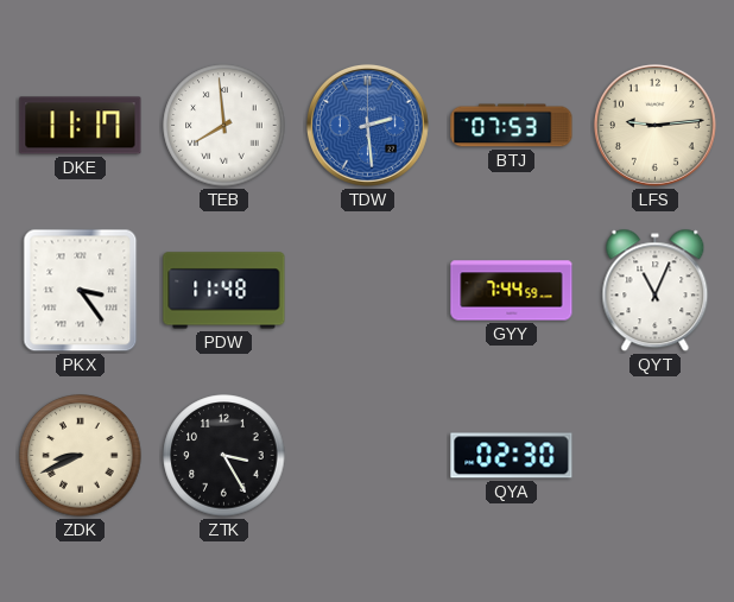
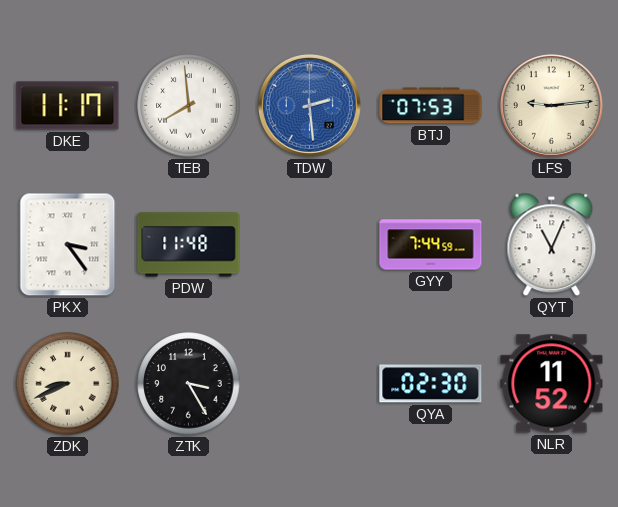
NLR: none -> 11:52
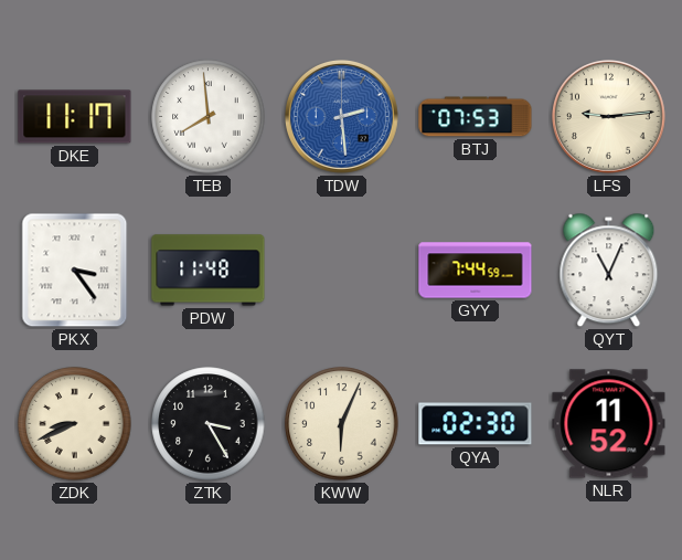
KWW: none -> 6:04
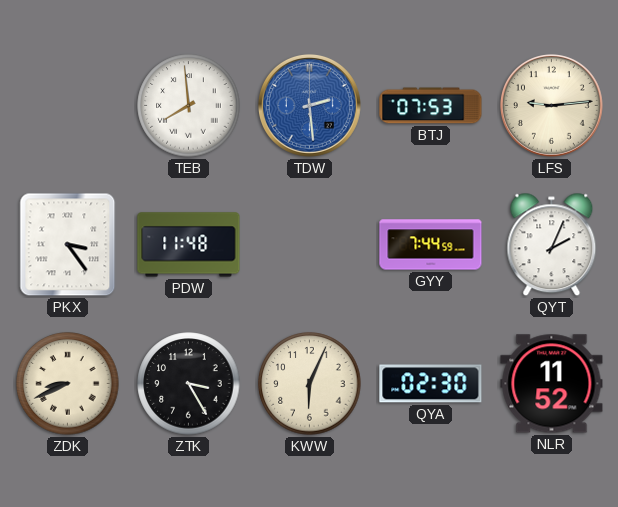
DKE: 11:17 -> none
QYT: 11:04 -> 2:04
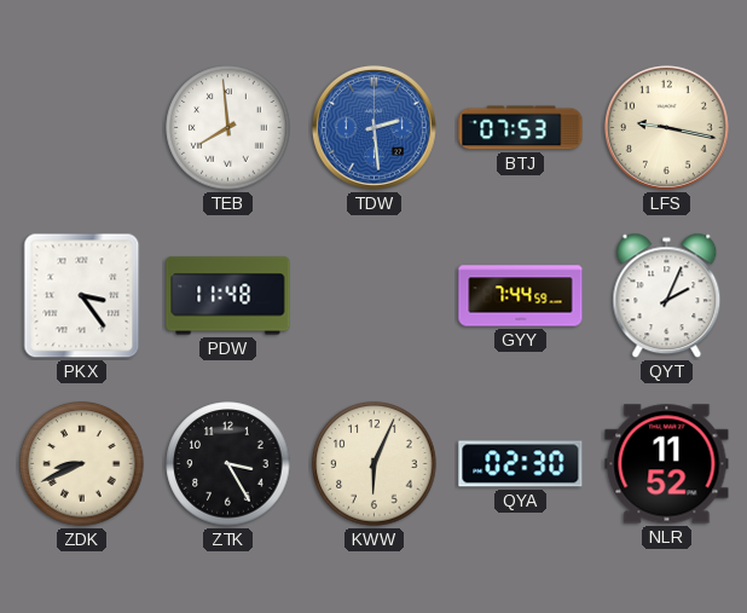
LFS: 9:14 -> 9:17
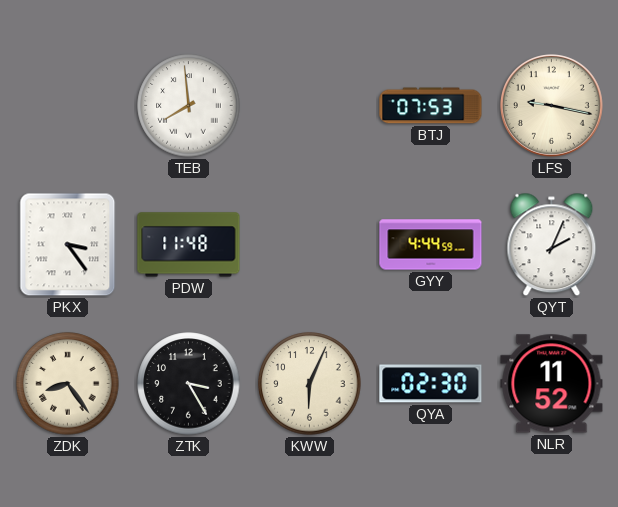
TDW: 2:29 -> none
GYY: 7:44 -> 4:44
ZDK: 8:41 -> 8:24
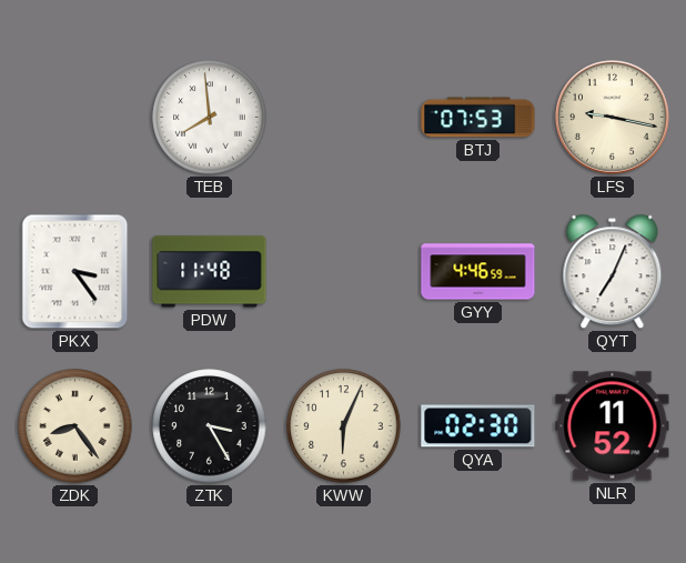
GYY: 4:44 -> 4:46
QYT: 2:04 -> 7:04
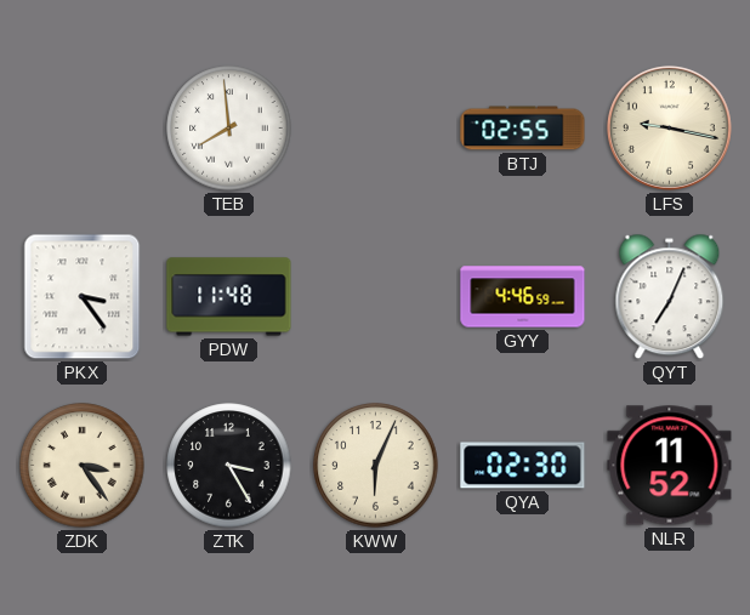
BTJ: 07:53 -> 02:55
ZDK: 8:24 -> 3:24
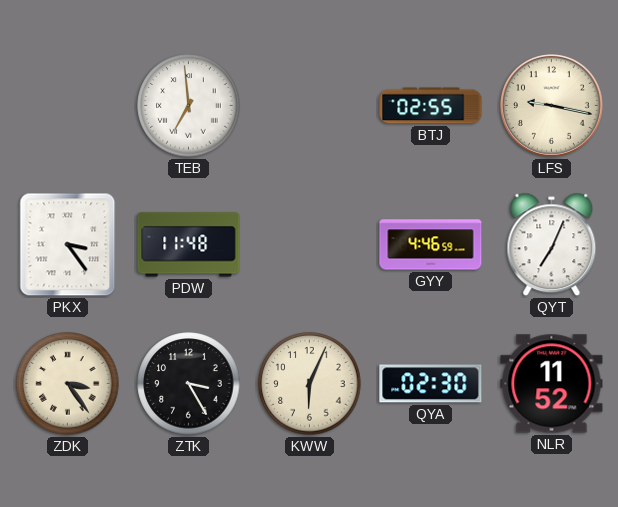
TEB: 7:59 -> 6:59
